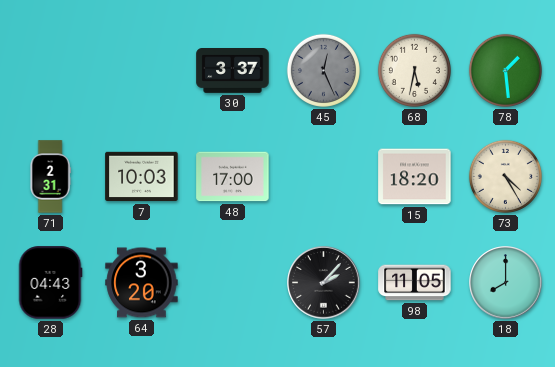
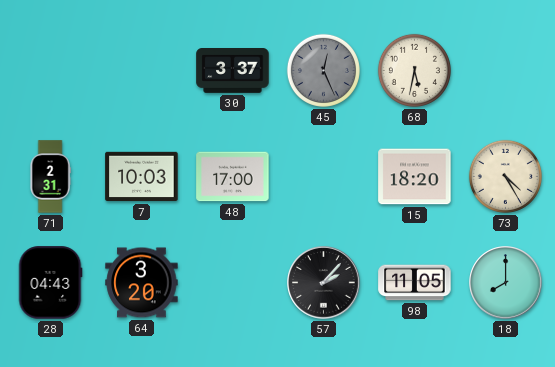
78: 1:29 -> none
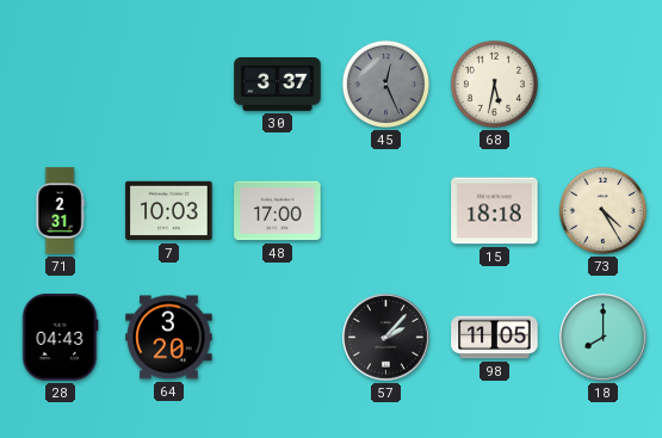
15: 18:20 -> 18:18
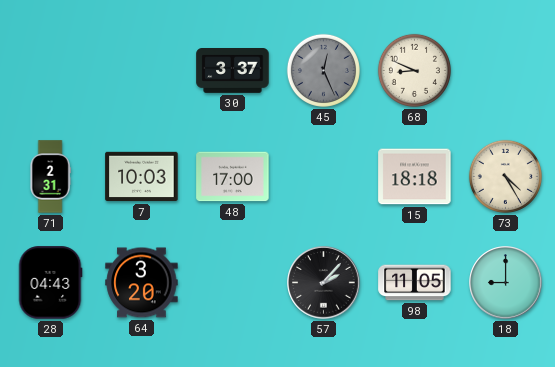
68: 5:32 -> 8:49
18: 8:00 -> 9:00
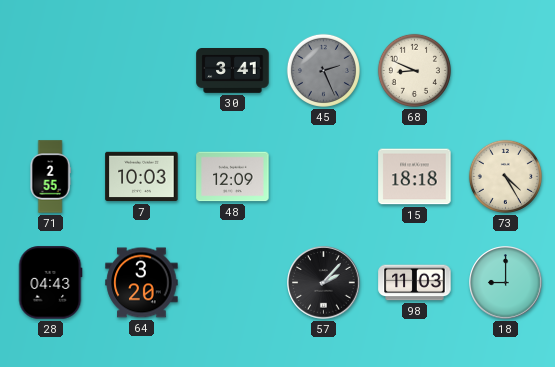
30: 3:37 -> 3:41
45: 12:26 -> 2:26
71: 2:31 -> 2:55
48: 17:00 -> 12:09
98: 11:05 -> 11:03
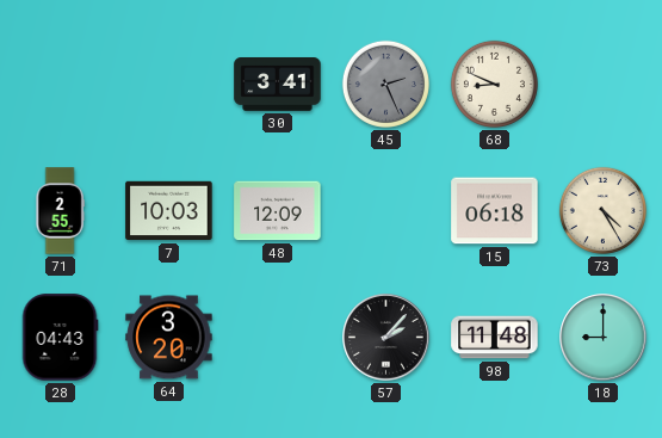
15: 18:18 -> 06:18
98: 11:03 -> 11:48
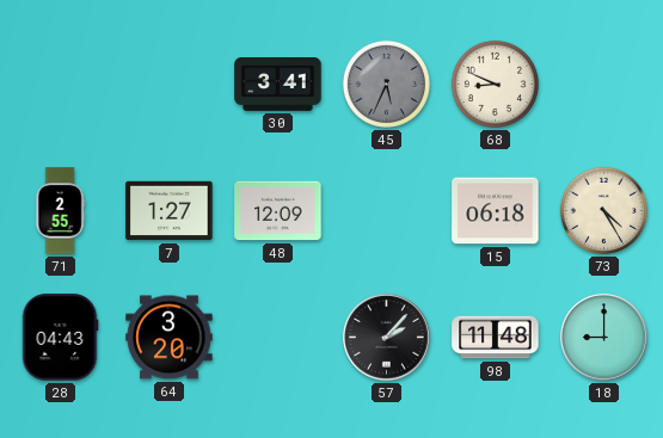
45: 2:26 -> 5:34
7: 10:03 -> 1:27
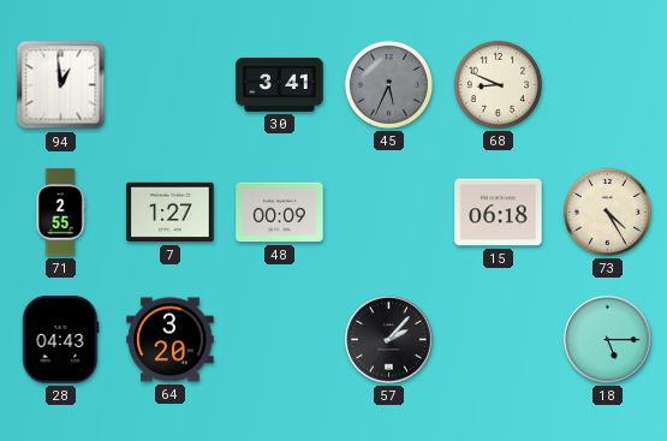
94: none -> 12:59
48: 12:09 -> 00:09
98: 11:48 -> none
18: 9:00 -> 5:15
